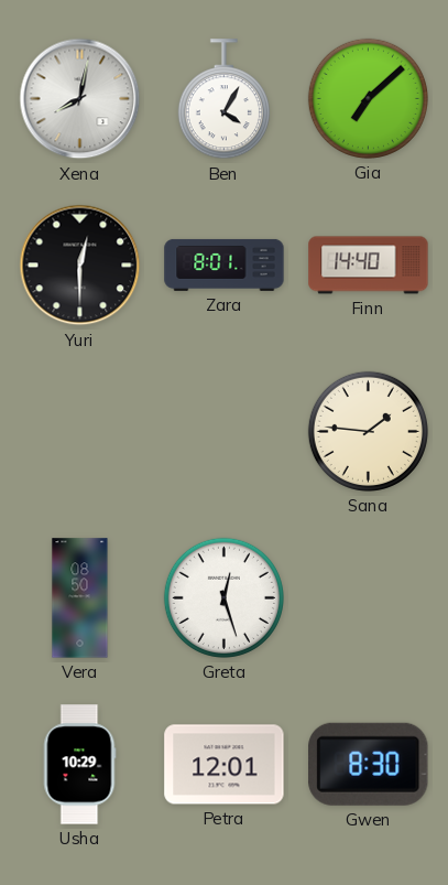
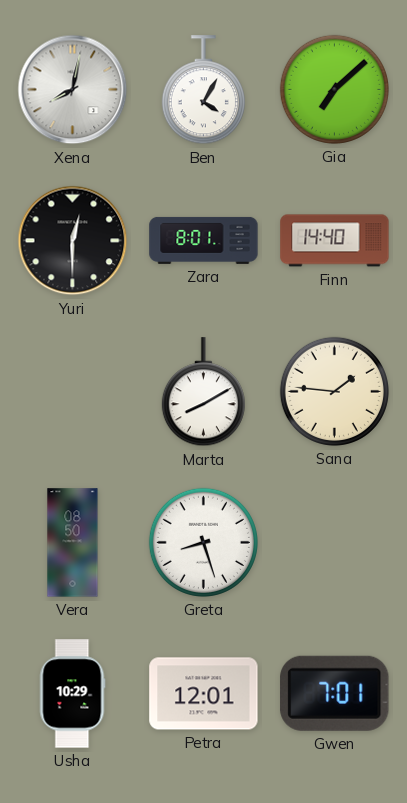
Marta: none -> 8:10
Greta: 12:27 -> 8:27
Gwen: 8:30 -> 7:01
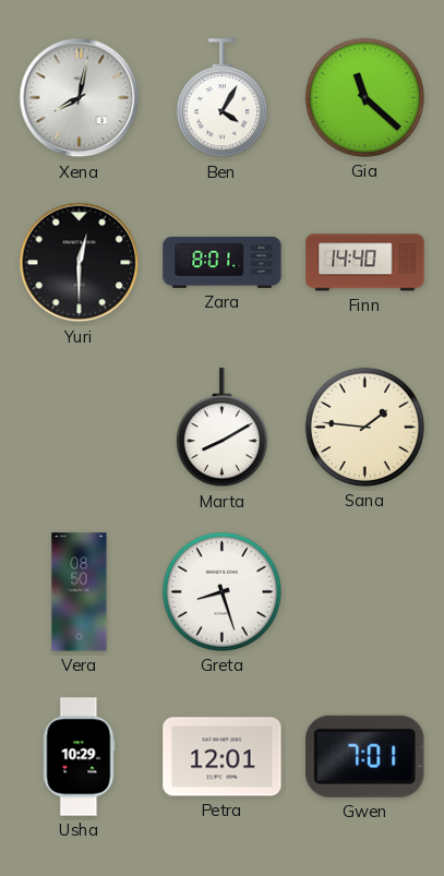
Gia: 7:08 -> 11:22
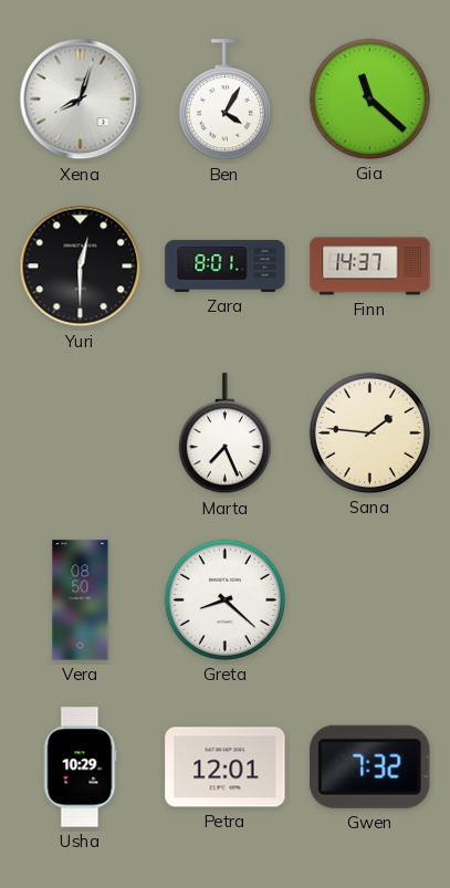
Xena: 8:02 -> 8:03
Finn: 14:40 -> 14:37
Marta: 8:10 -> 7:26
Greta: 8:27 -> 8:22
Gwen: 7:01 -> 7:32
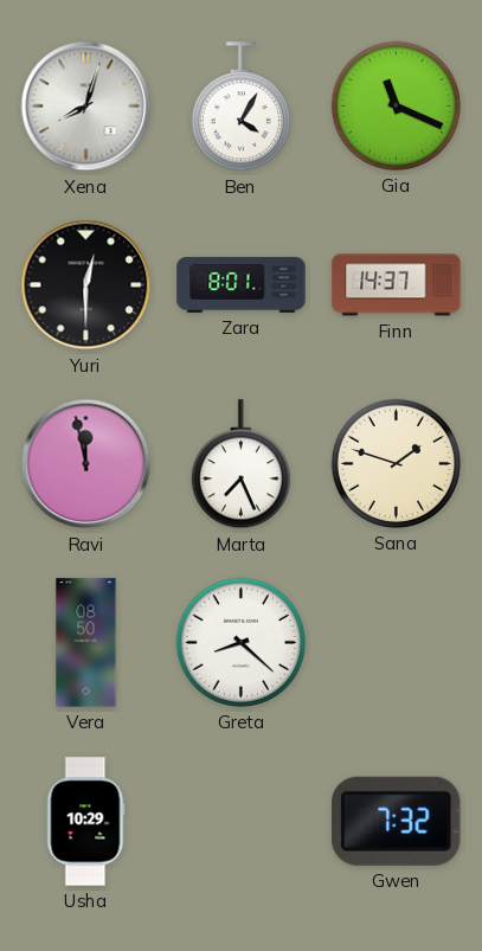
Gia: 11:22 -> 11:19
Ravi: none -> 11:58
Sana: 1:46 -> 1:48
Petra: 12:01 -> none
